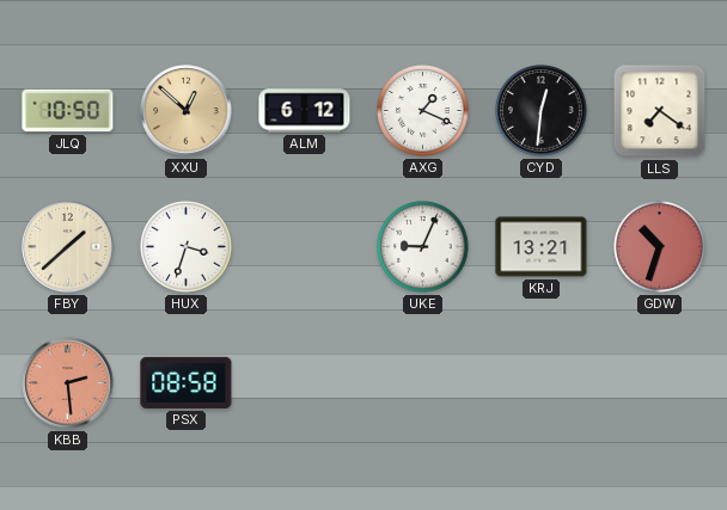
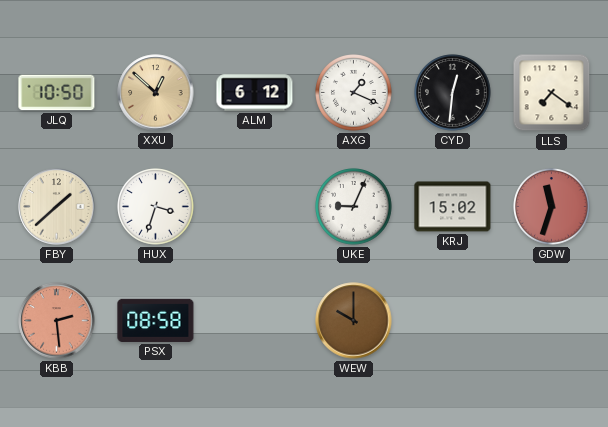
KRJ: 13:21 -> 15:02
GDW: 10:33 -> 11:33
WEW: none -> 10:00
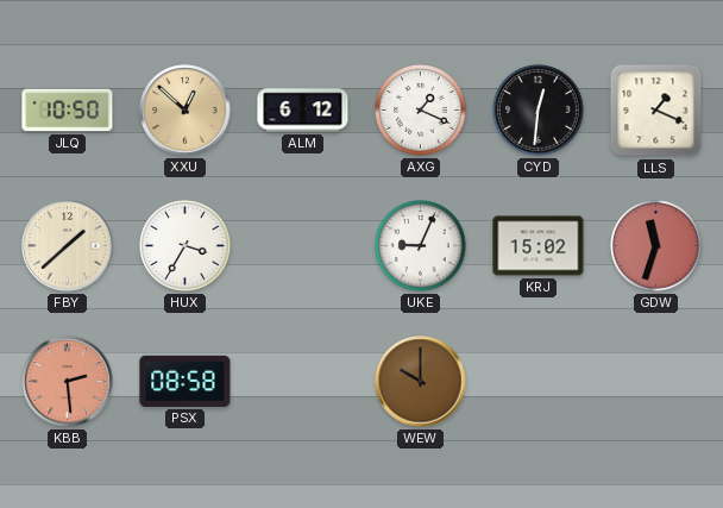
LLS: 7:21 -> 1:19
HUX: 3:33 -> 3:35
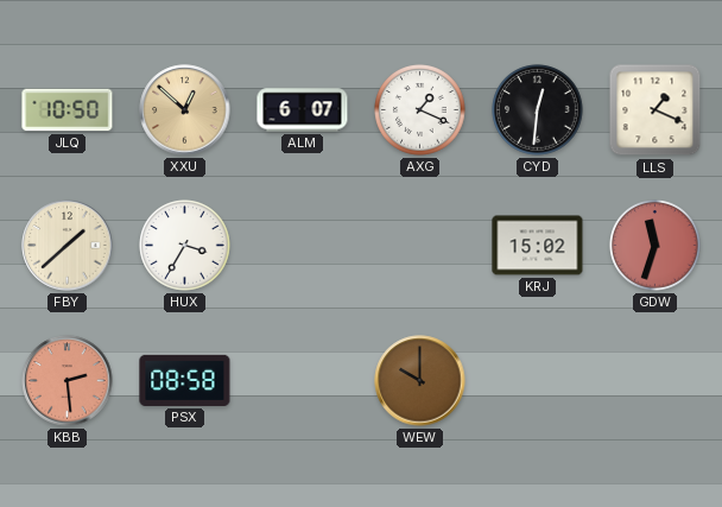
ALM: 6:12 -> 6:07
UKE: 9:04 -> none
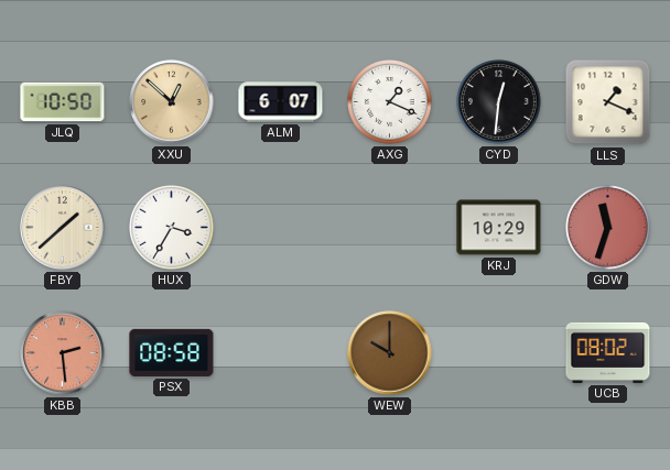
KRJ: 15:02 -> 10:29
UCB: none -> 08:02
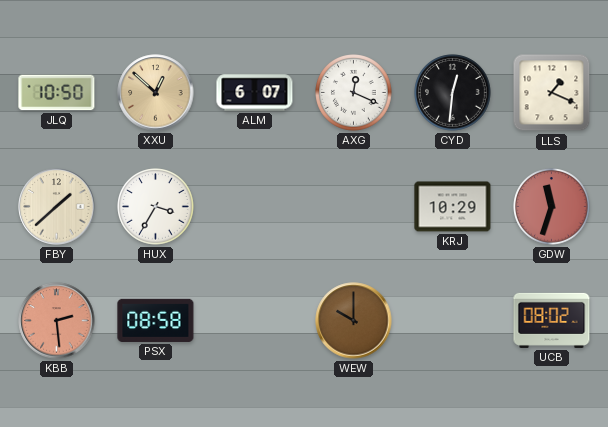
AXG: 1:19 -> 12:19
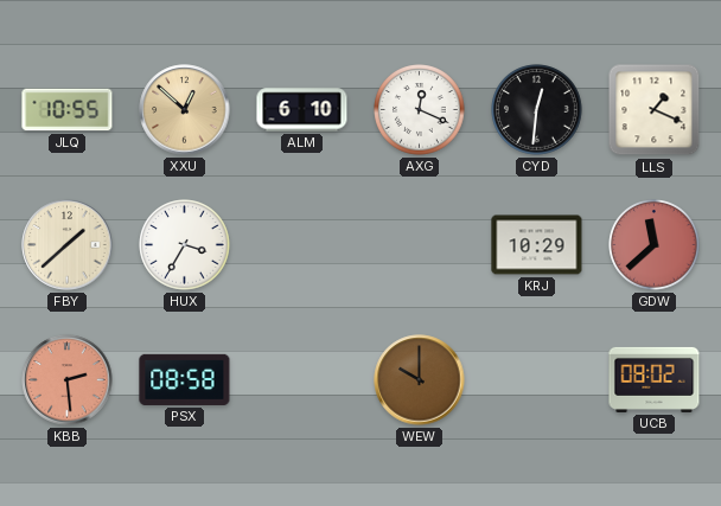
JLQ: 10:50 -> 10:55
ALM: 6:07 -> 6:10
GDW: 11:33 -> 11:38
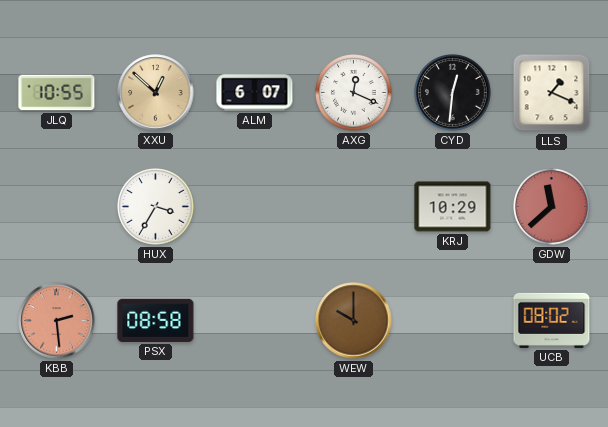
ALM: 6:10 -> 6:07
FBY: 1:38 -> none
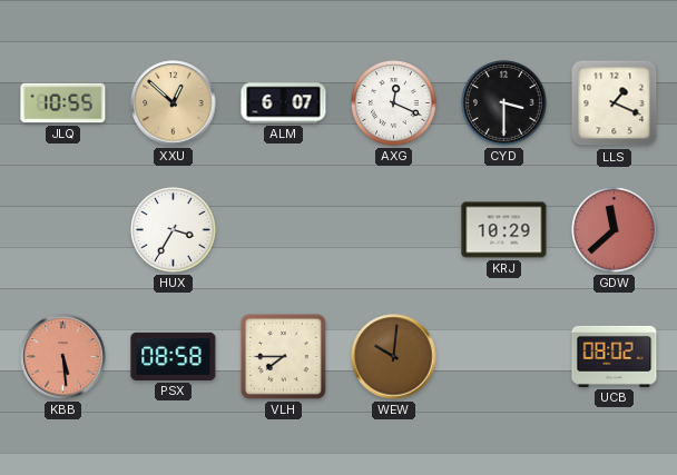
CYD: 12:31 -> 3:30
KBB: 2:29 -> 5:29
VLH: none -> 7:45
WEW: 10:00 -> 10:01
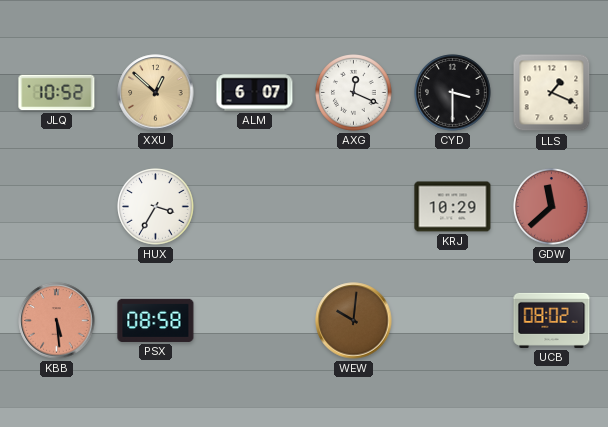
JLQ: 10:55 -> 10:52
VLH: 7:45 -> none
